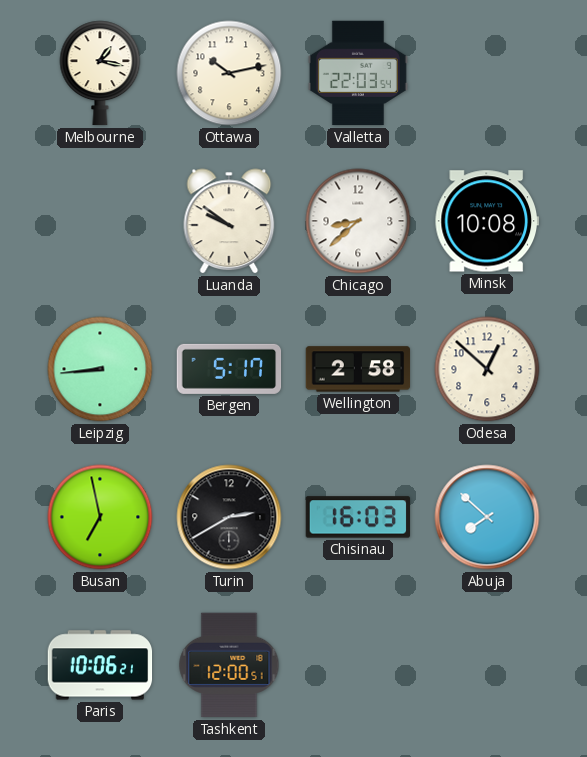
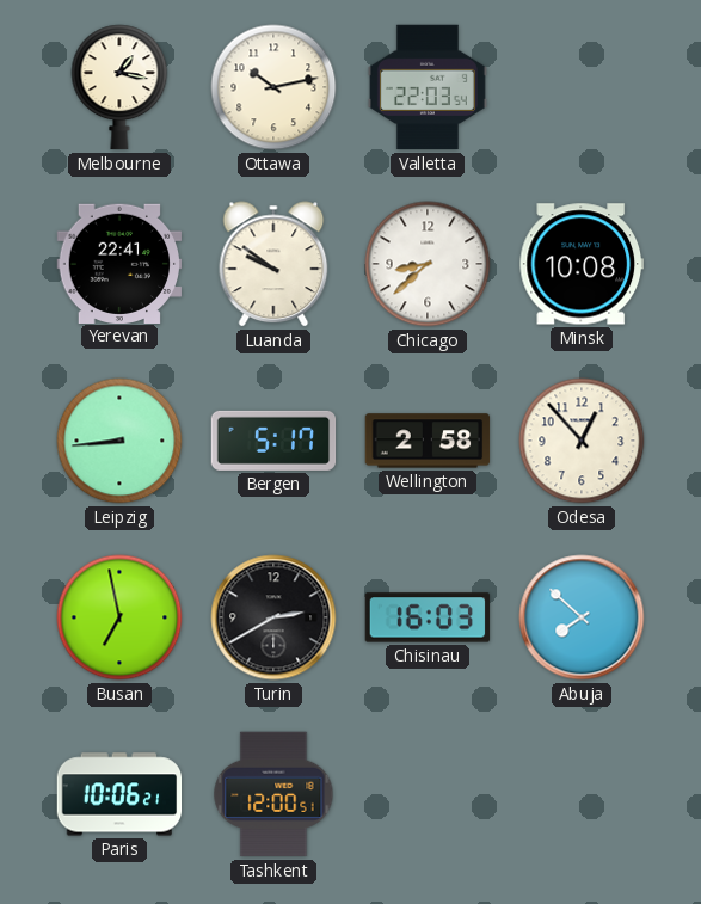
Yerevan: none -> 22:41
Odesa: 12:52 -> 12:53
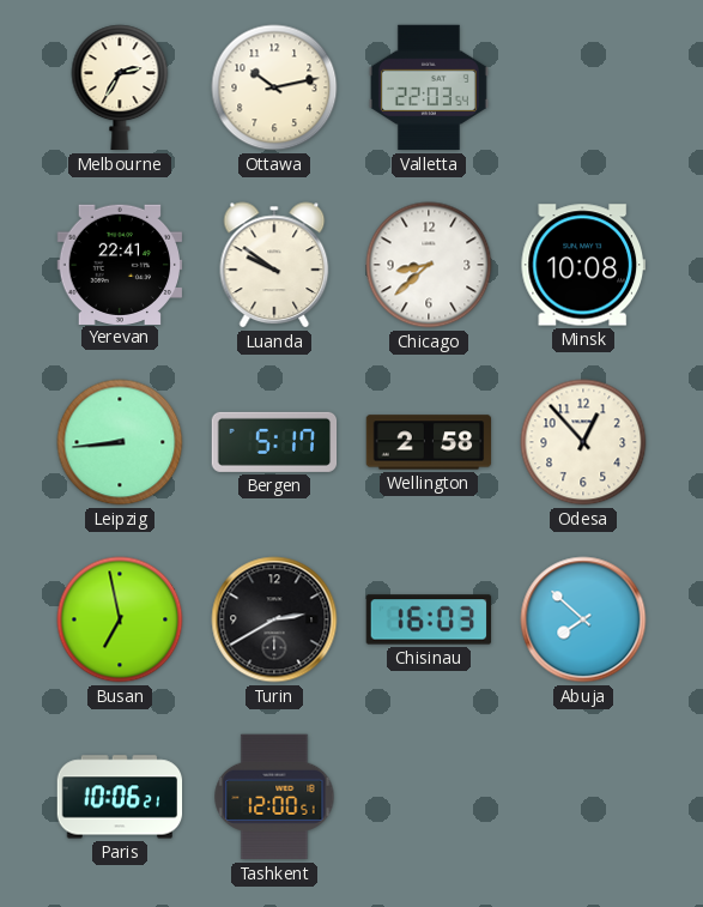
Melbourne: 1:17 -> 2:35
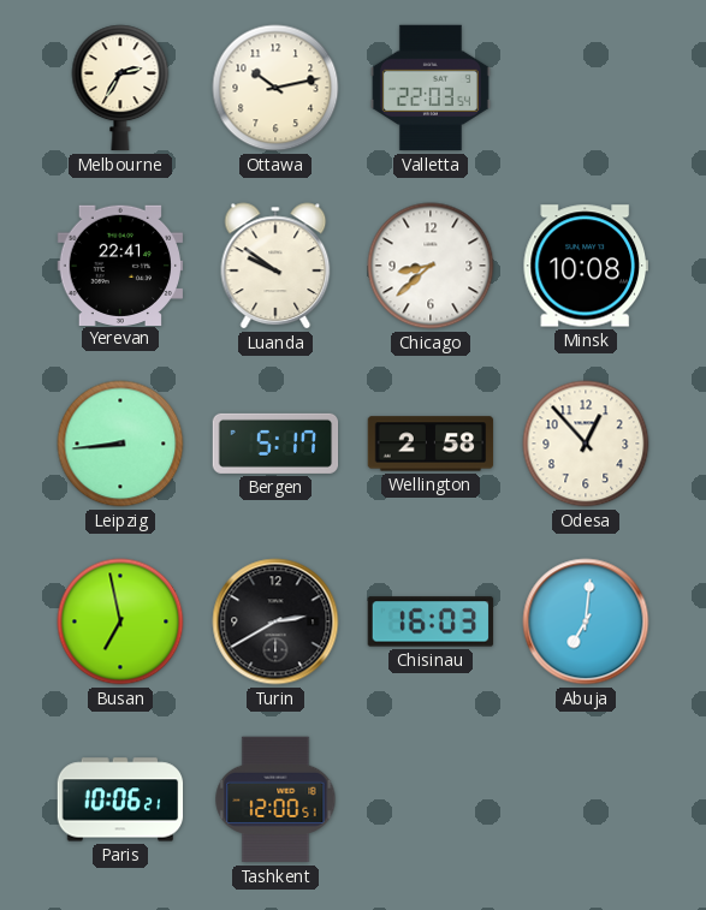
Abuja: 7:52 -> 7:01
